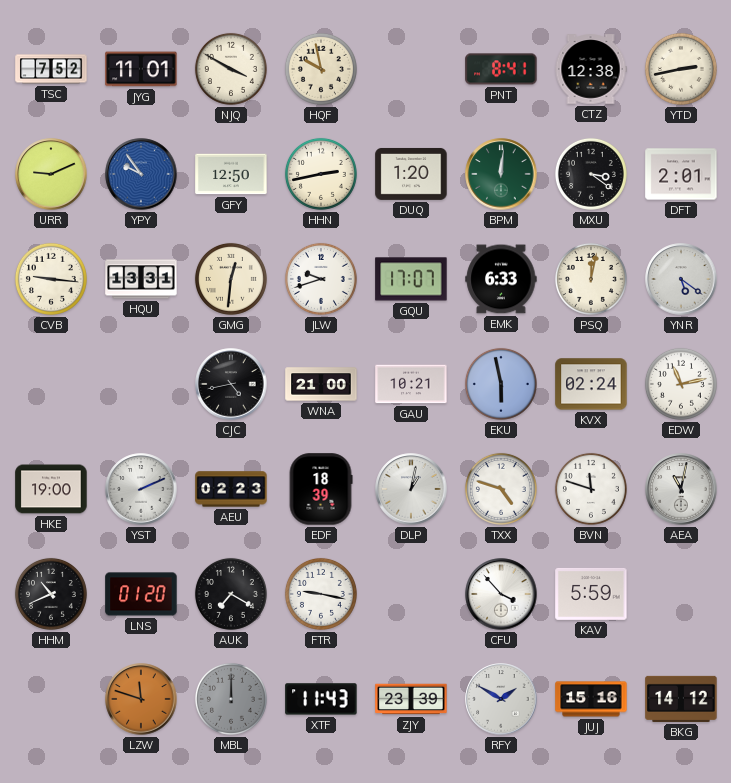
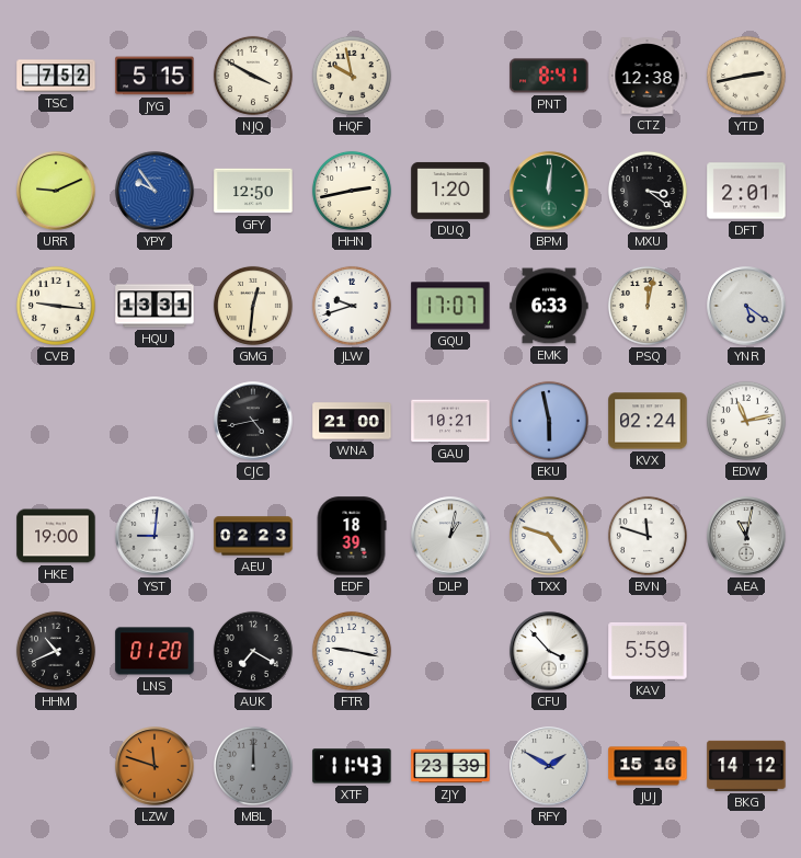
JYG: 11:01 -> 5:15
YST: 2:11 -> 9:01
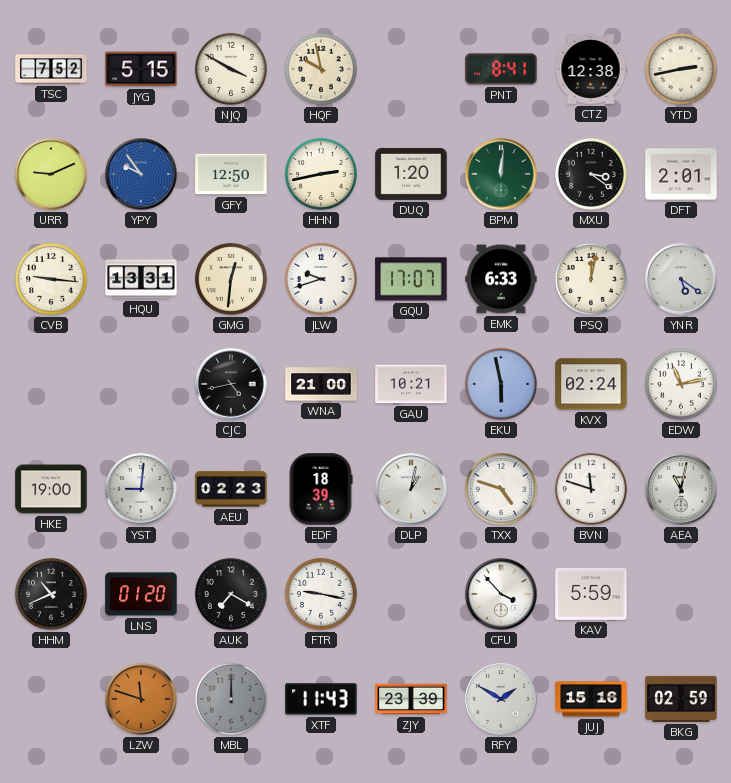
BKG: 14:12 -> 02:59
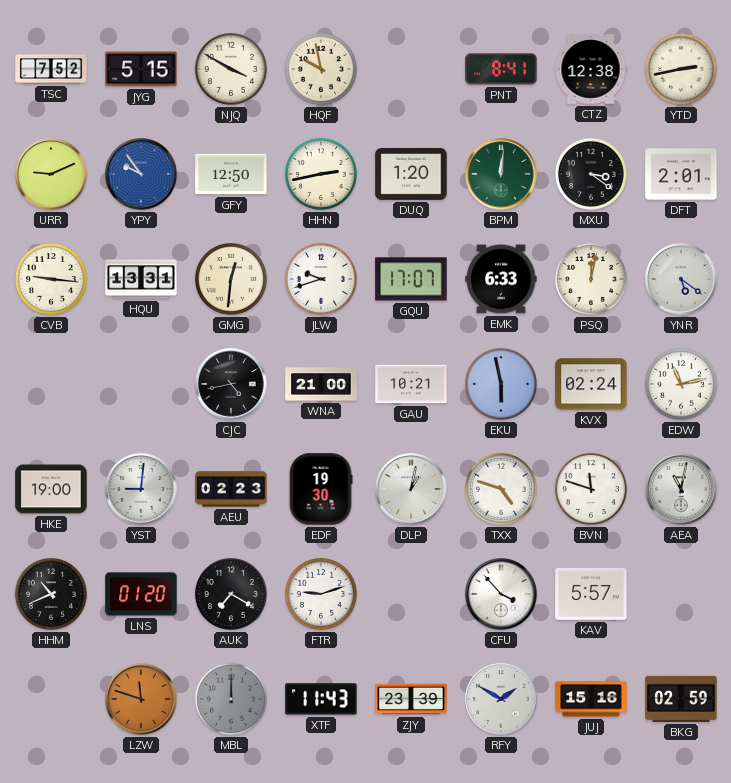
EDF: 18:39 -> 19:30
FTR: 9:17 -> 9:12
KAV: 5:59 -> 5:57
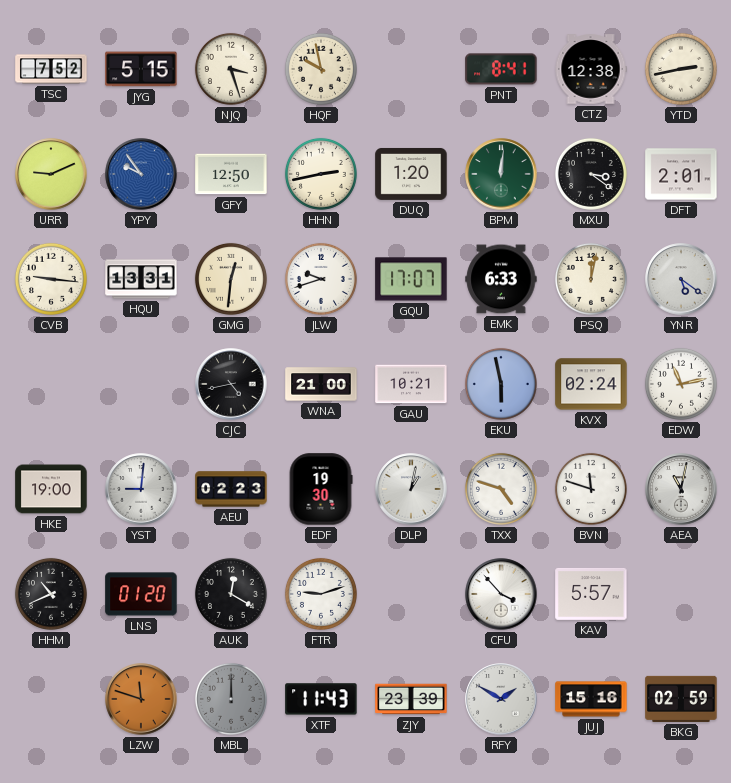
NJQ: 3:50 -> 3:27
AUK: 7:20 -> 12:20
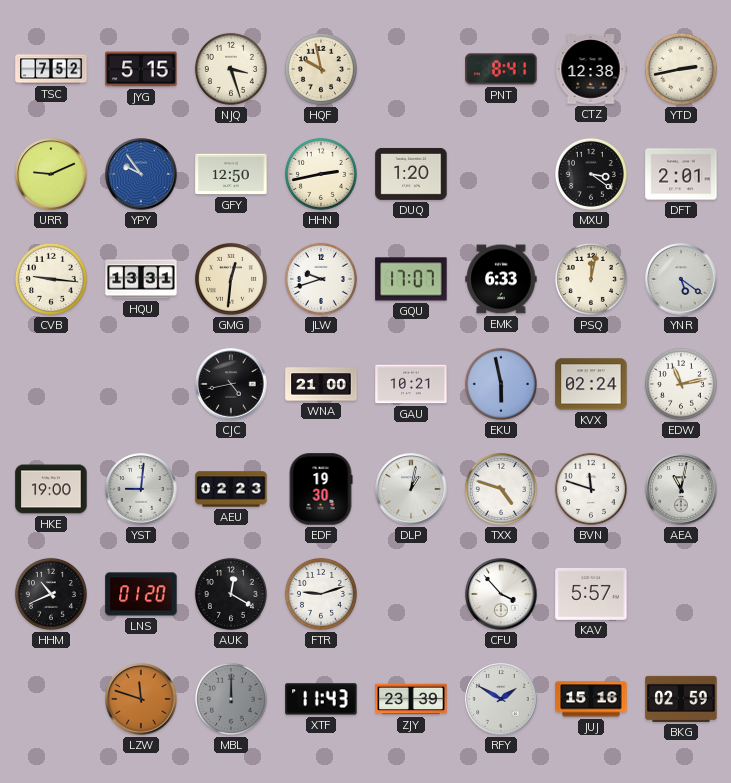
BPM: 12:01 -> none
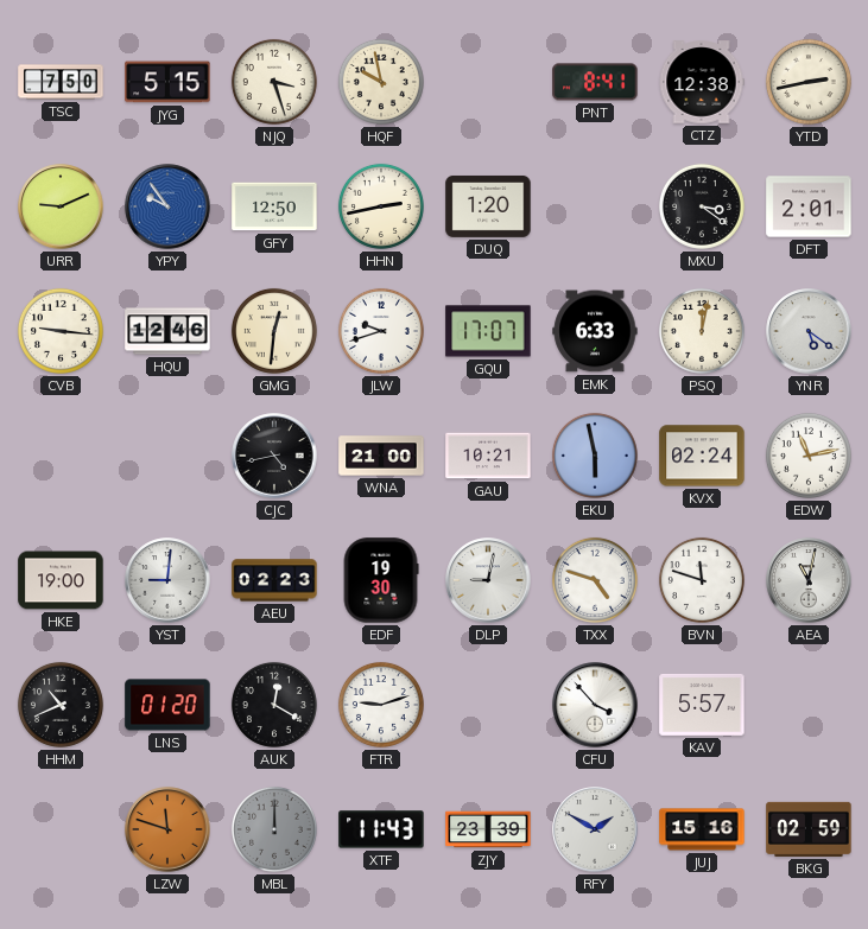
TSC: 7:52 -> 7:50
HQU: 13:31 -> 12:46
DLP: 1:02 -> 9:02
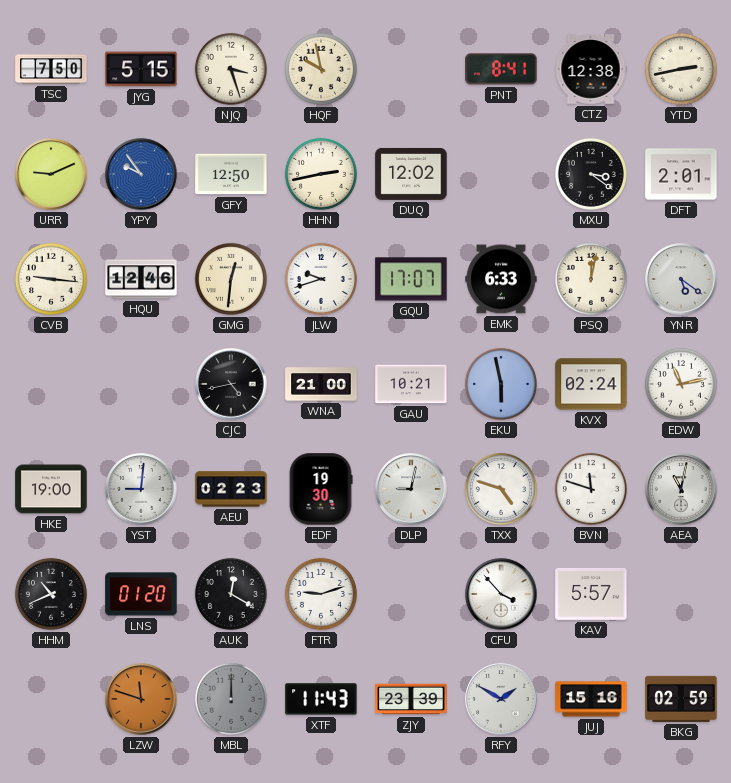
DUQ: 1:20 -> 12:02
